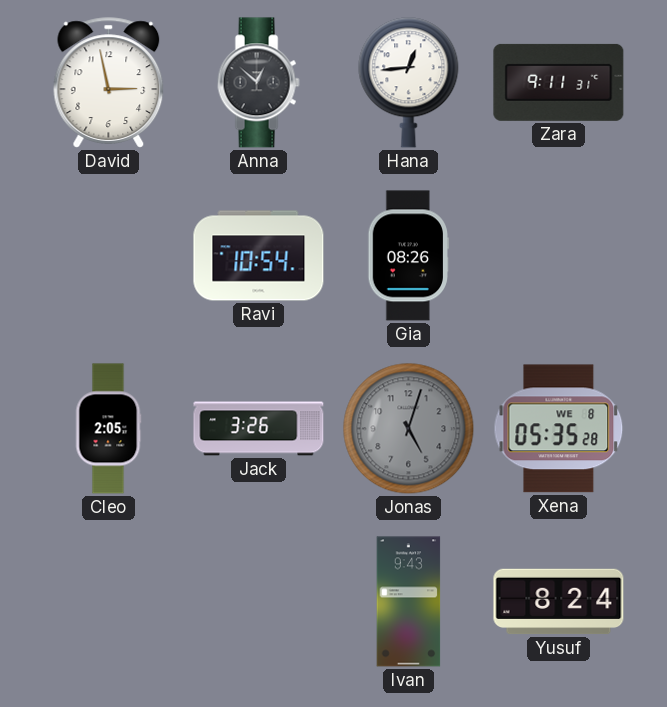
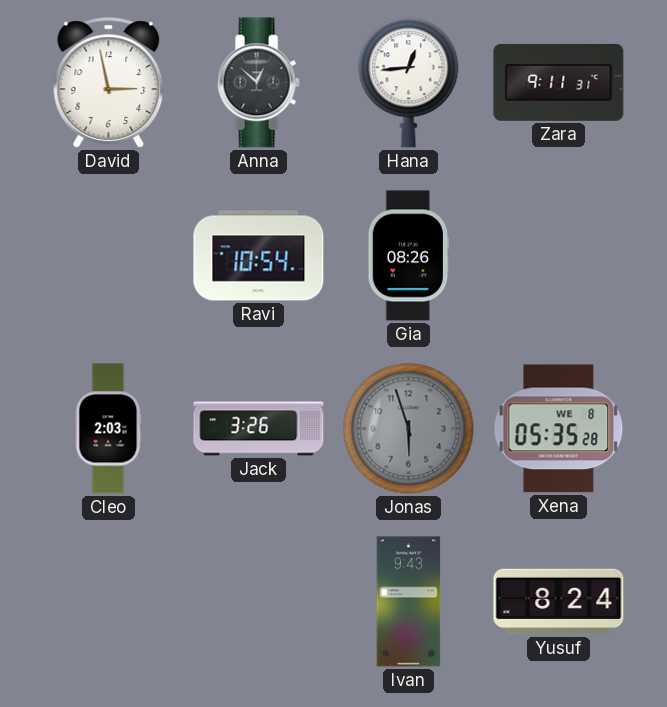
Cleo: 2:05 -> 2:03
Jonas: 5:03 -> 5:57
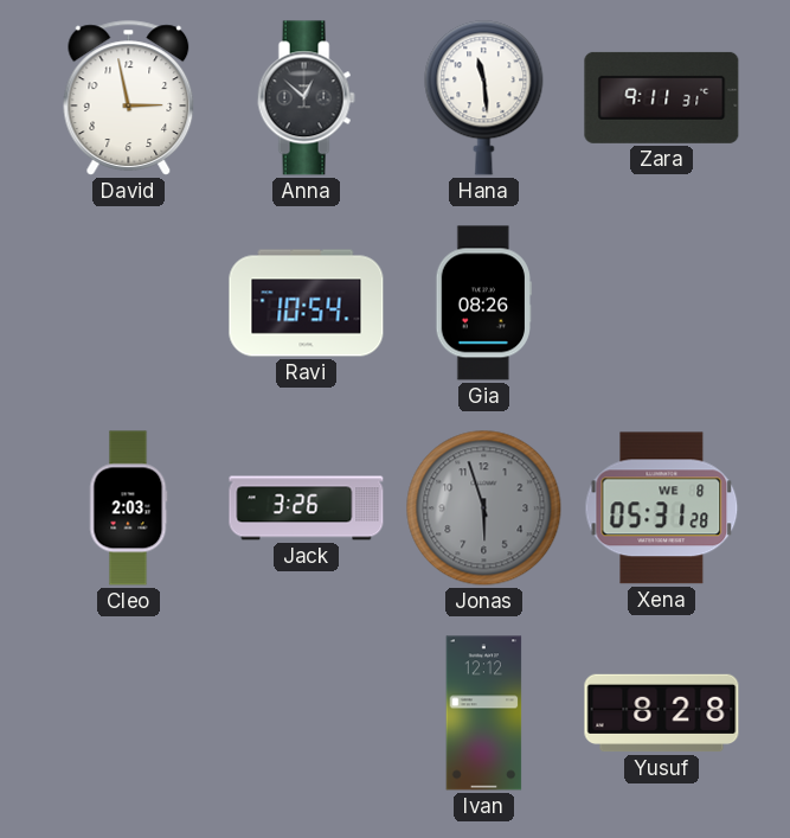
Hana: 12:44 -> 11:29
Xena: 05:35 -> 05:31
Ivan: 9:43 -> 12:12
Yusuf: 8:24 -> 8:28
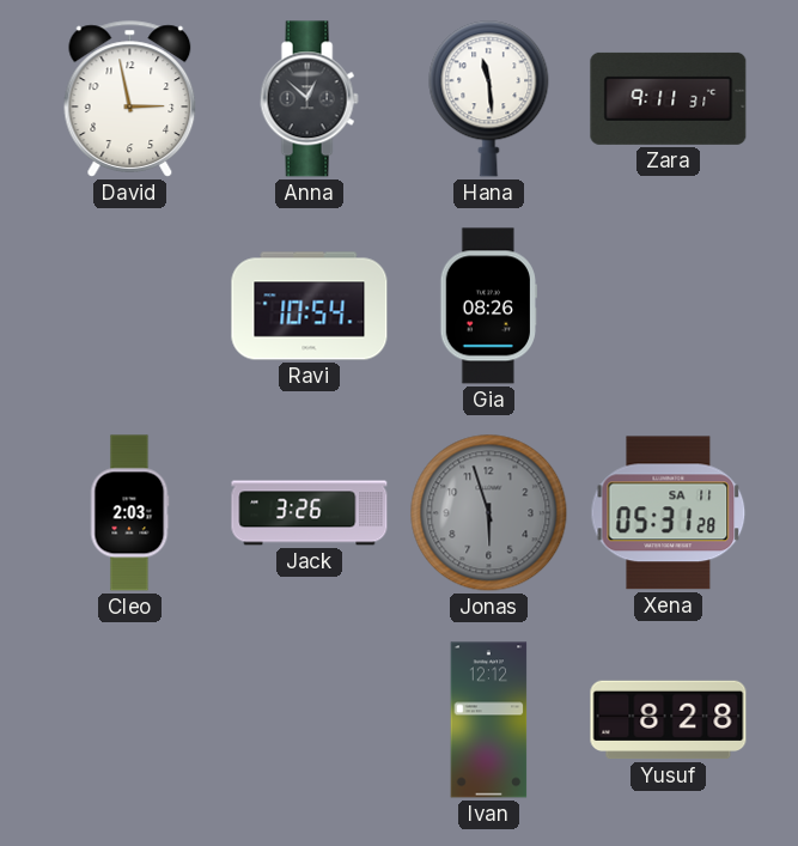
Xena date: WE 8 -> SA 11
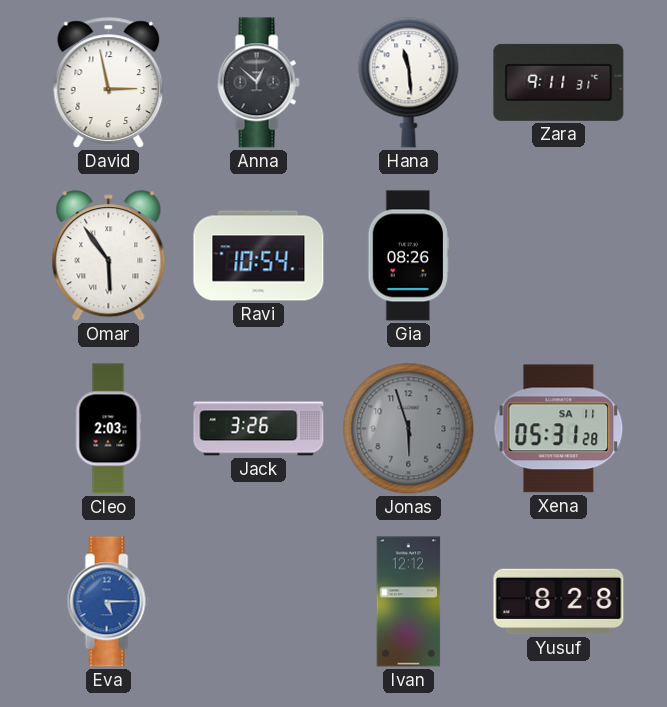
Omar: none -> 5:54
Eva: none -> 5:15
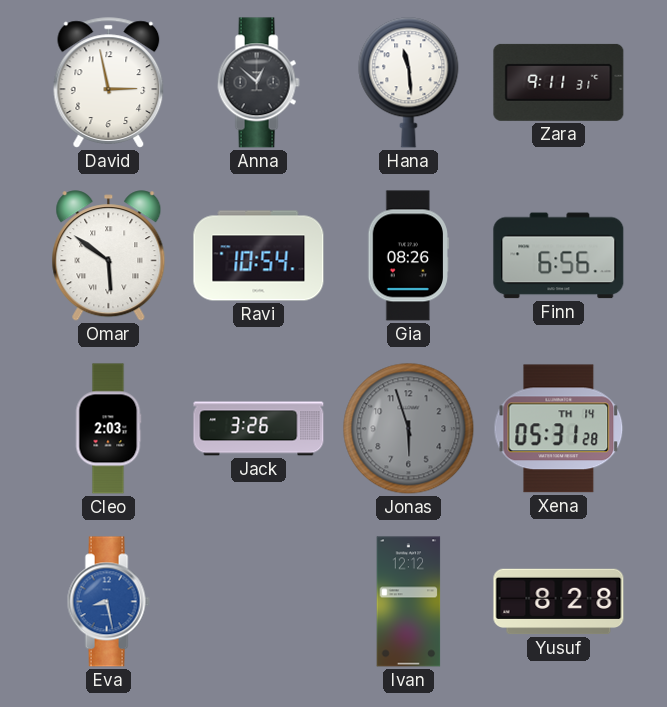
Omar: 5:54 -> 5:51
Finn: none -> 6:56
Xena date: SA 11 -> TH 14
Eva: 5:15 -> 8:28
